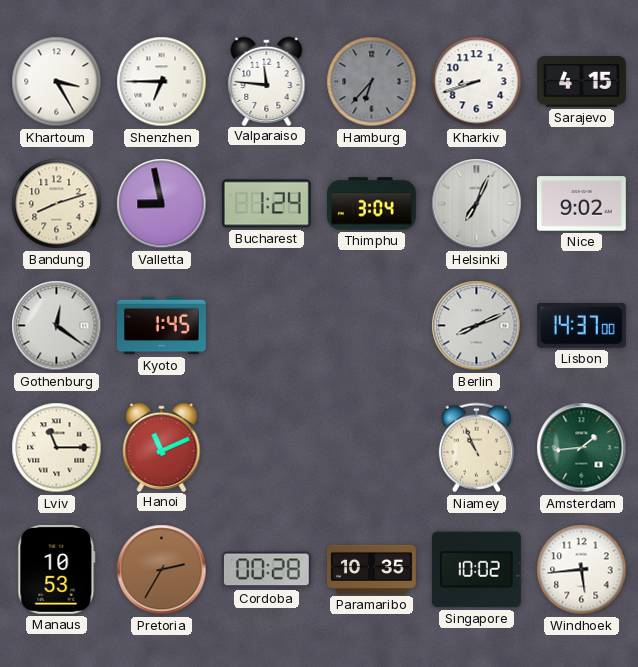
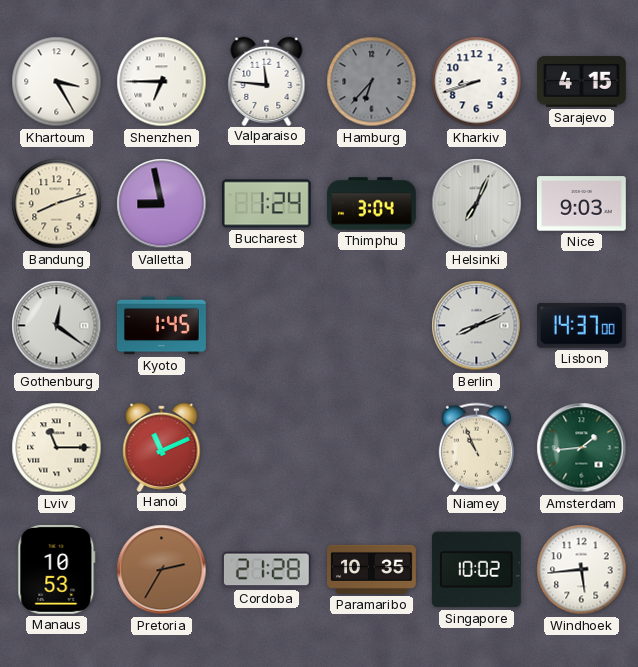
Nice: 9:02 -> 9:03
Cordoba: 00:28 -> 21:28
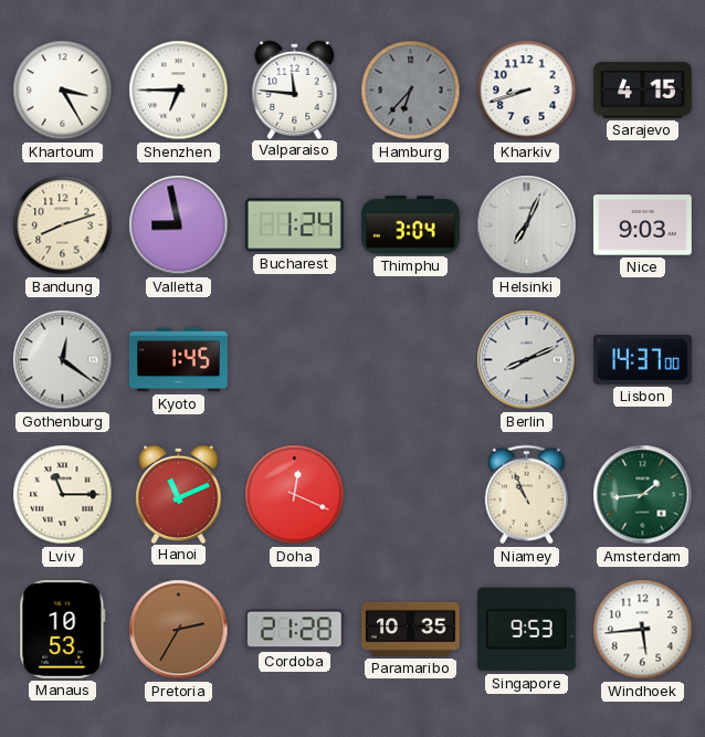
Doha: none -> 12:19
Singapore: 10:02 -> 9:53
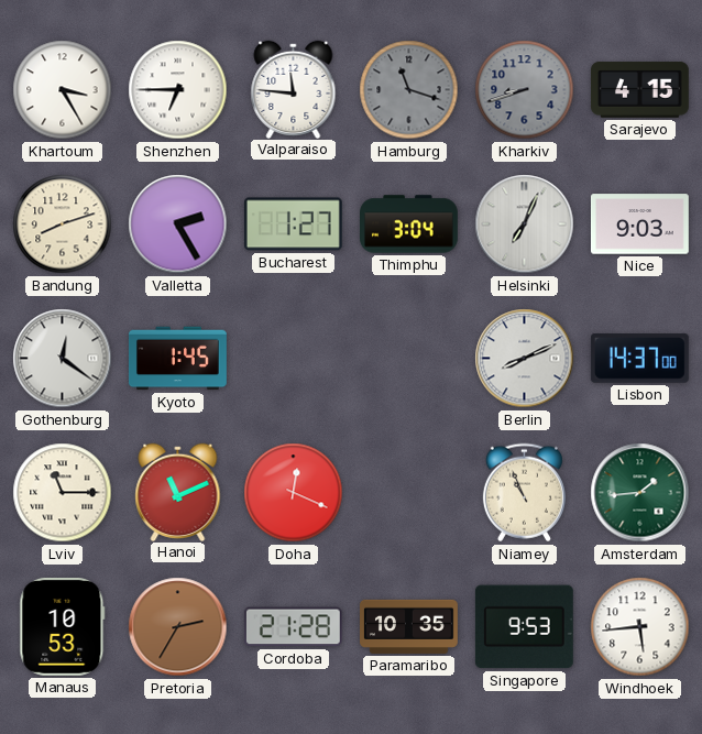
Hamburg: 6:37 -> 11:18
Kharkiv dial: white -> grey
Valletta: 8:58 -> 2:25
Bucharest: 1:24 -> 1:27
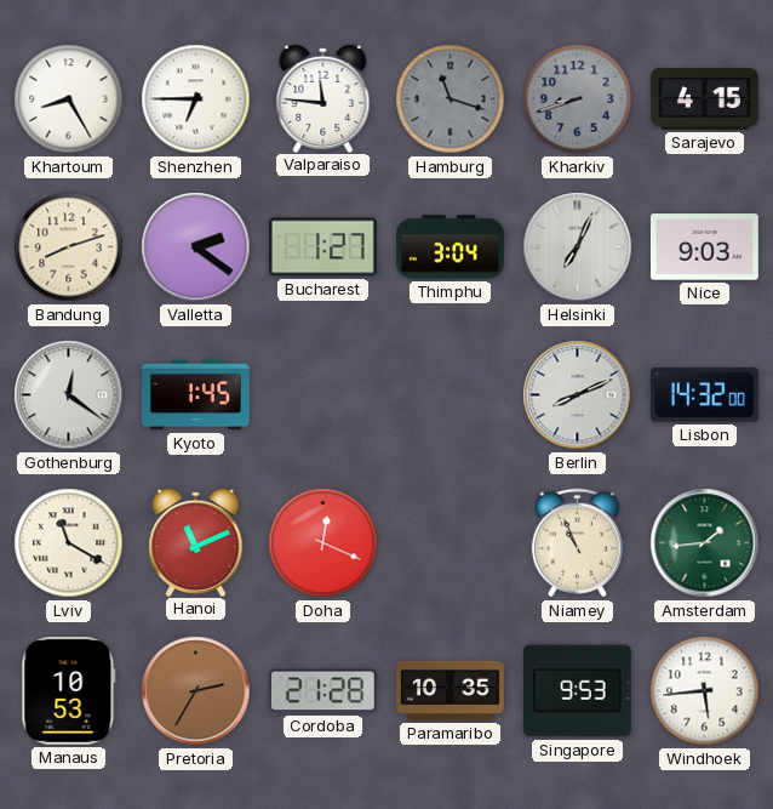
Khartoum: 3:25 -> 8:25
Valletta: 2:25 -> 2:21
Lisbon: 14:37 -> 14:32
Lviv: 11:15 -> 11:20
